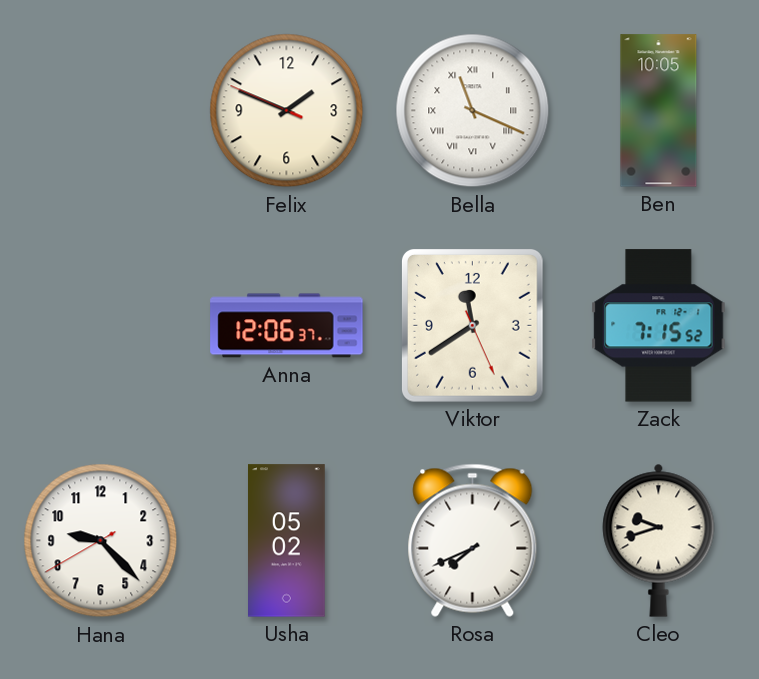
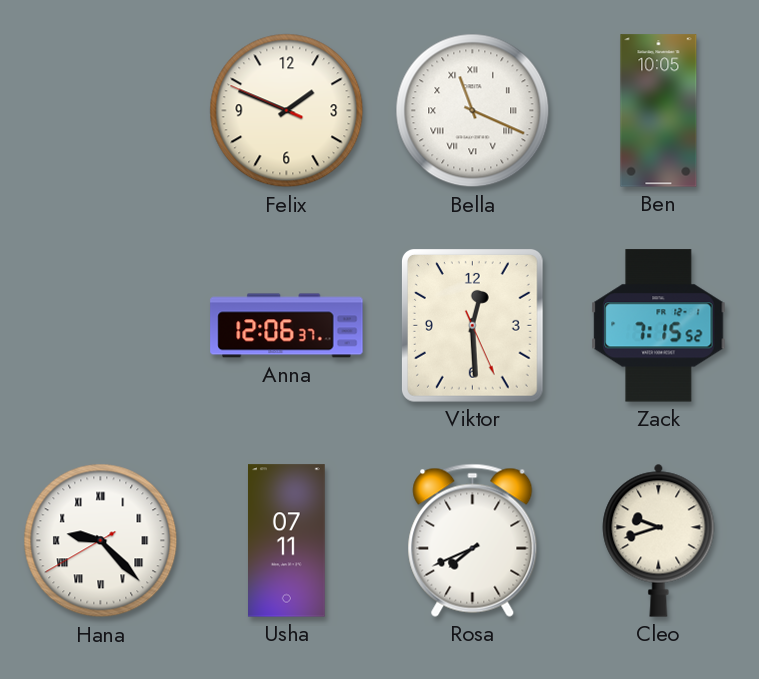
Viktor: 11:39 -> 12:29
Hana numerals: Arabic -> Roman
Usha: 05:02 -> 07:11
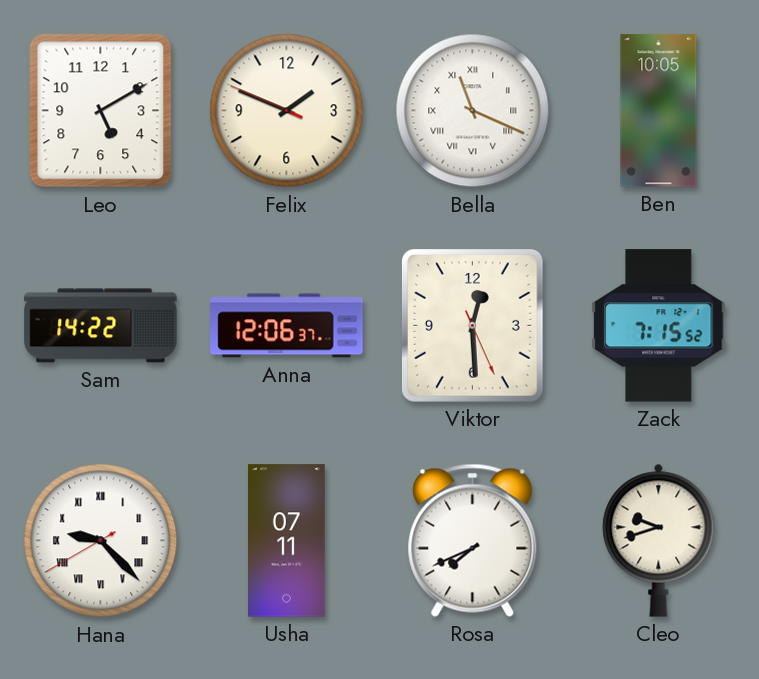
Leo: none -> 5:10
Sam: none -> 14:22
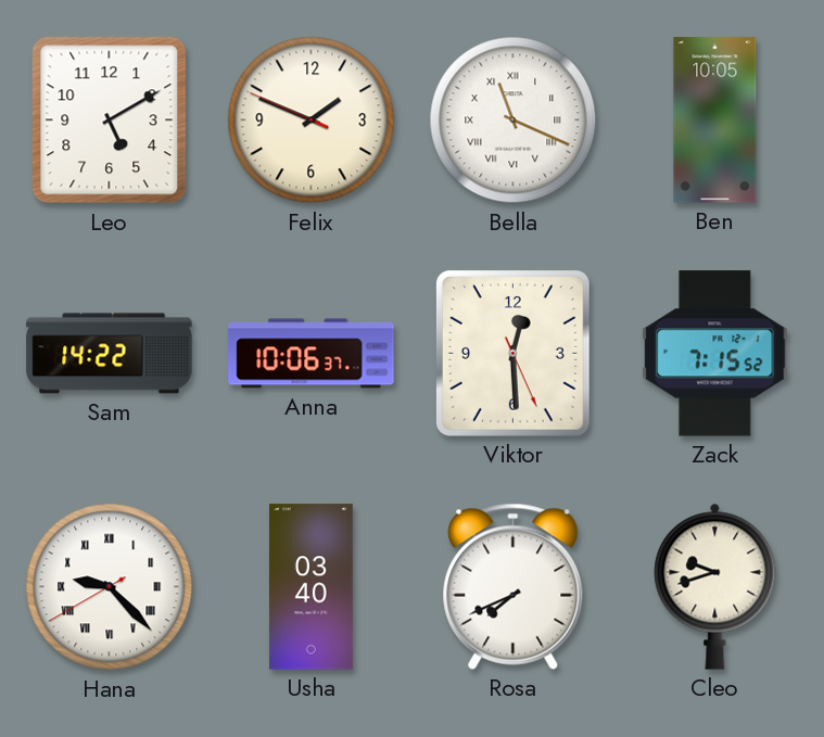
Anna: 12:06 -> 10:06
Usha: 07:11 -> 03:40
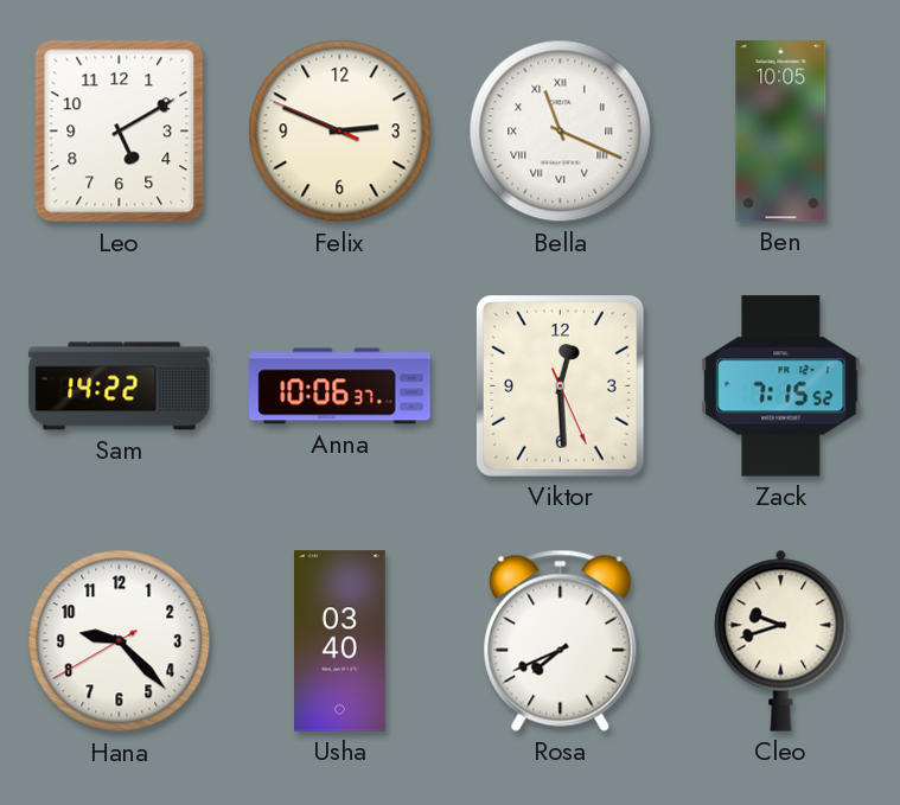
Felix: 1:48 -> 2:48
Hana numerals: Roman -> Arabic
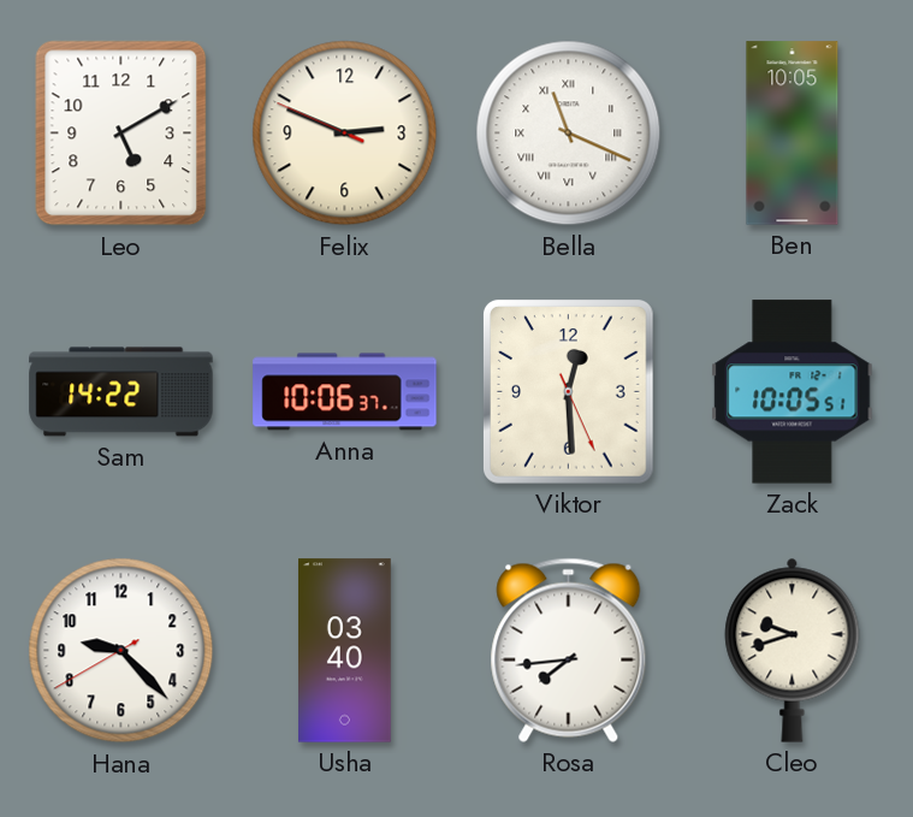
Zack: 7:15 -> 10:05
Rosa: 7:41 -> 7:44
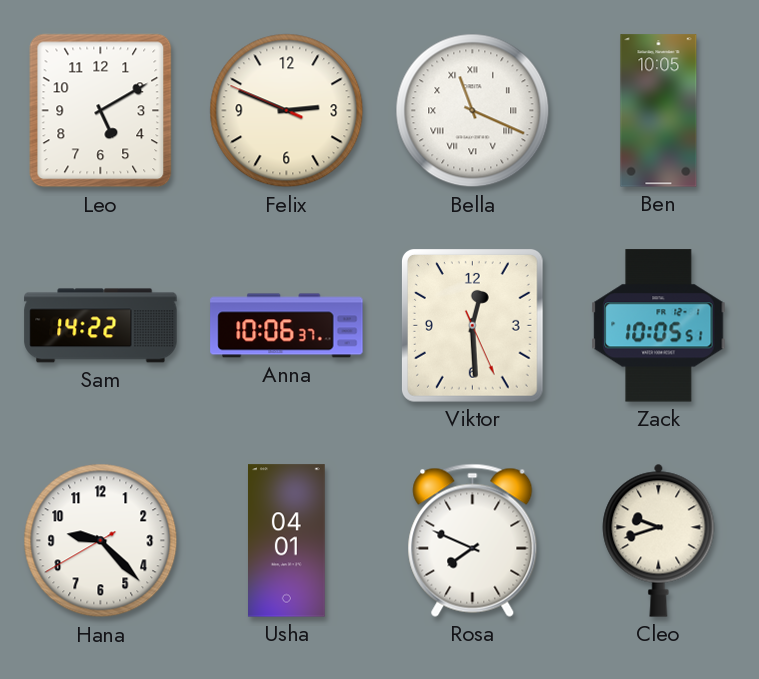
Usha: 03:40 -> 04:01
Rosa: 7:44 -> 7:49
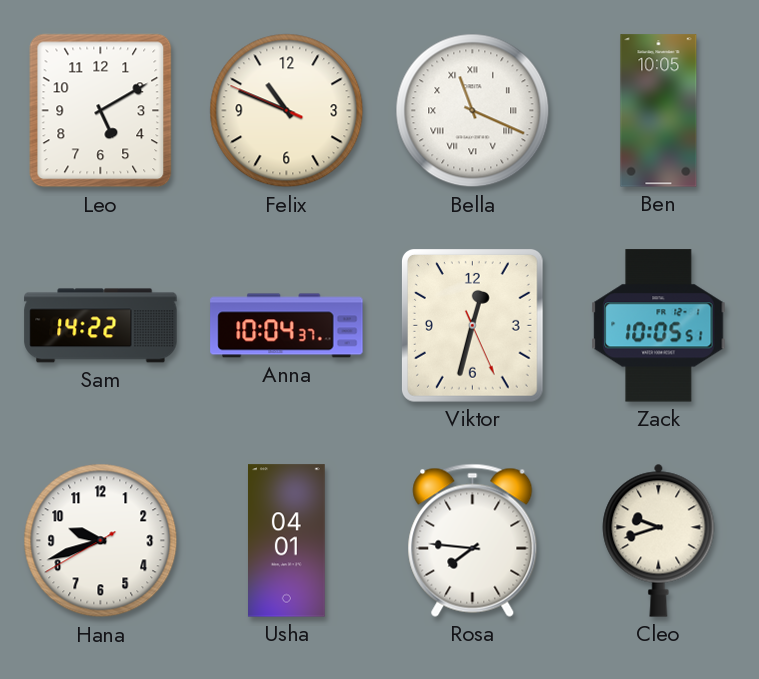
Felix: 2:48 -> 10:48
Anna: 10:06 -> 10:04
Viktor: 12:29 -> 12:32
Hana: 9:22 -> 9:41
Rosa: 7:49 -> 7:46
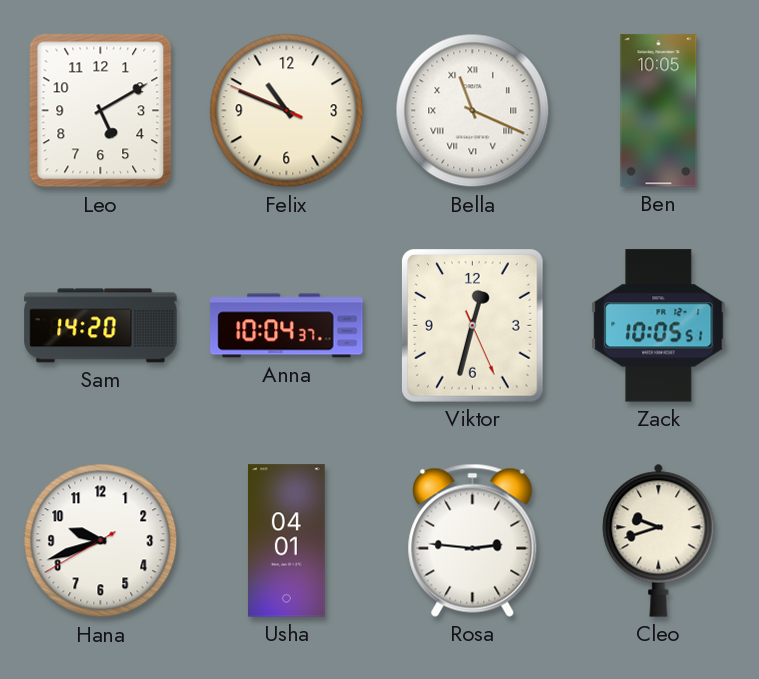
Sam: 14:22 -> 14:20
Rosa: 7:46 -> 2:46
